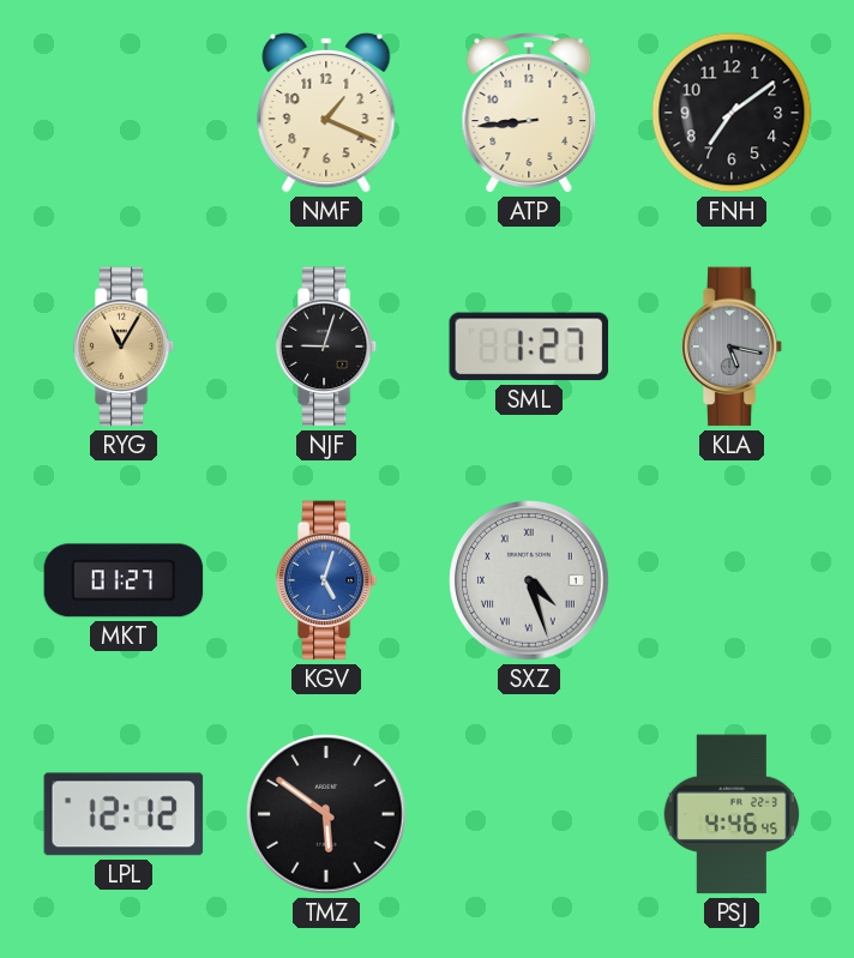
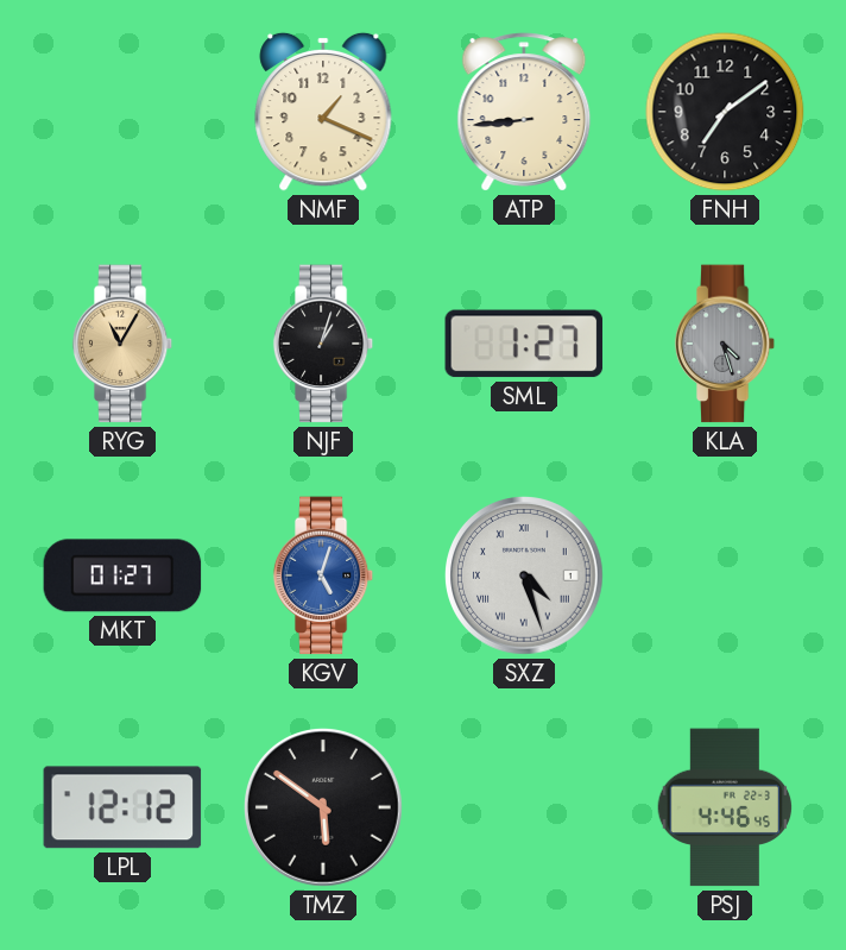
NJF: 9:03 -> 1:03
KLA: 5:17 -> 4:27
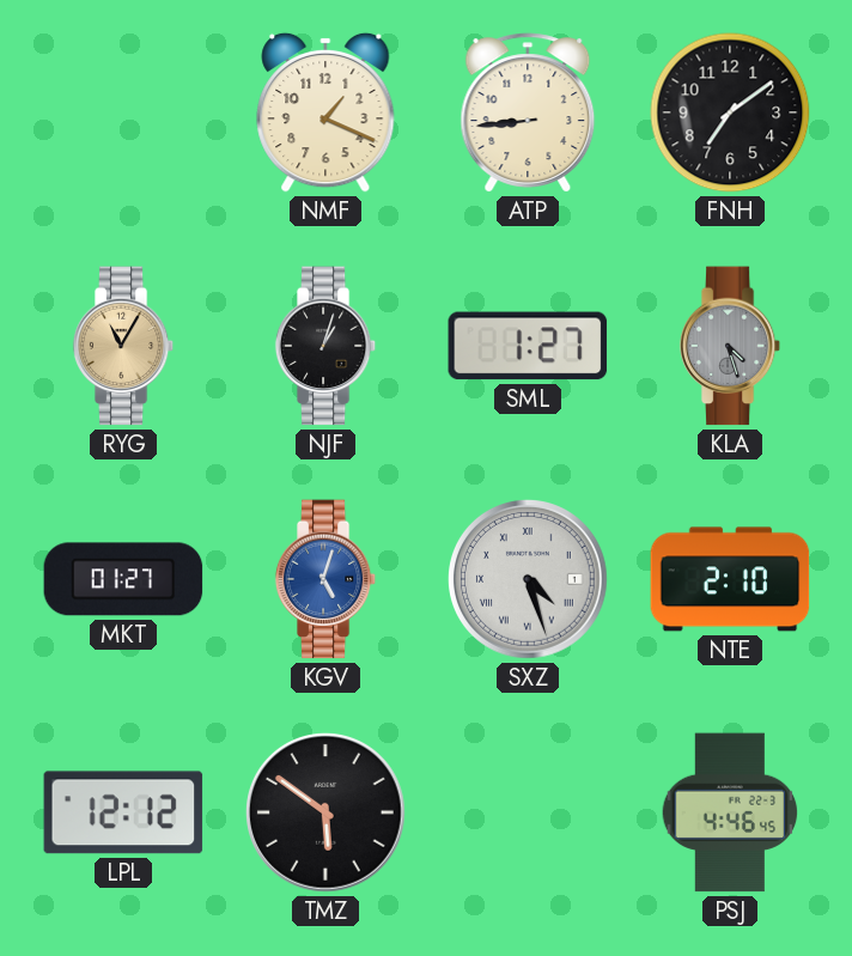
NTE: none -> 2:10
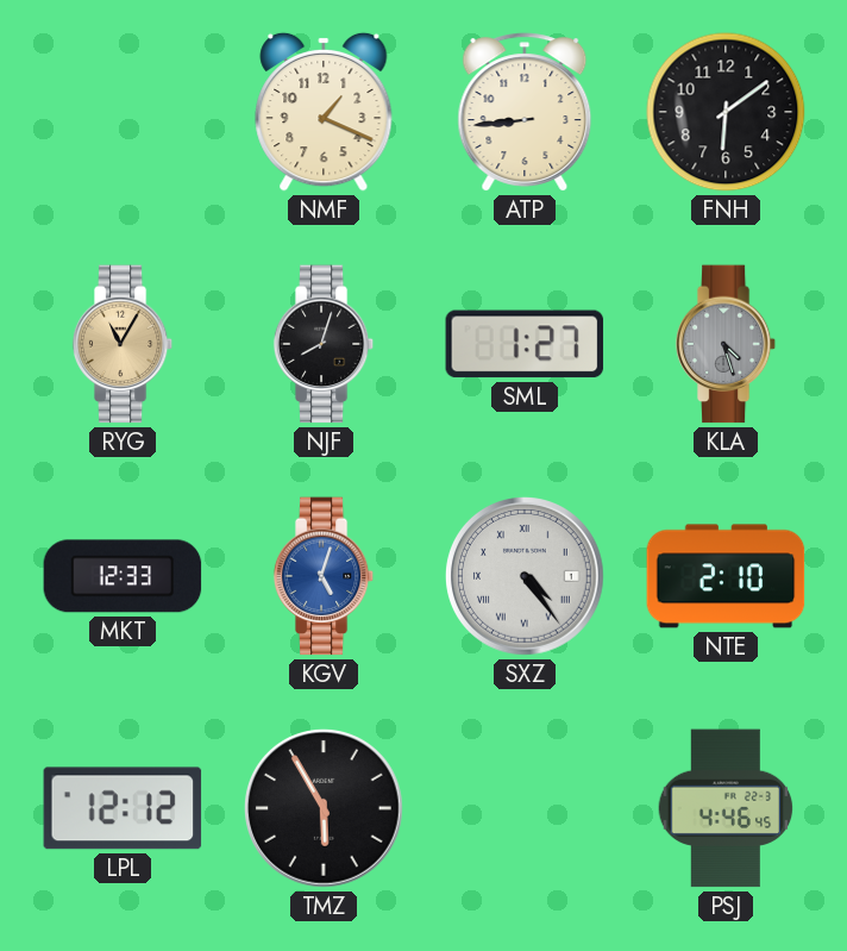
FNH: 7:09 -> 6:09
NJF: 1:03 -> 8:03
MKT: 01:27 -> 12:33
SXZ: 4:27 -> 4:24
TMZ: 5:51 -> 5:55
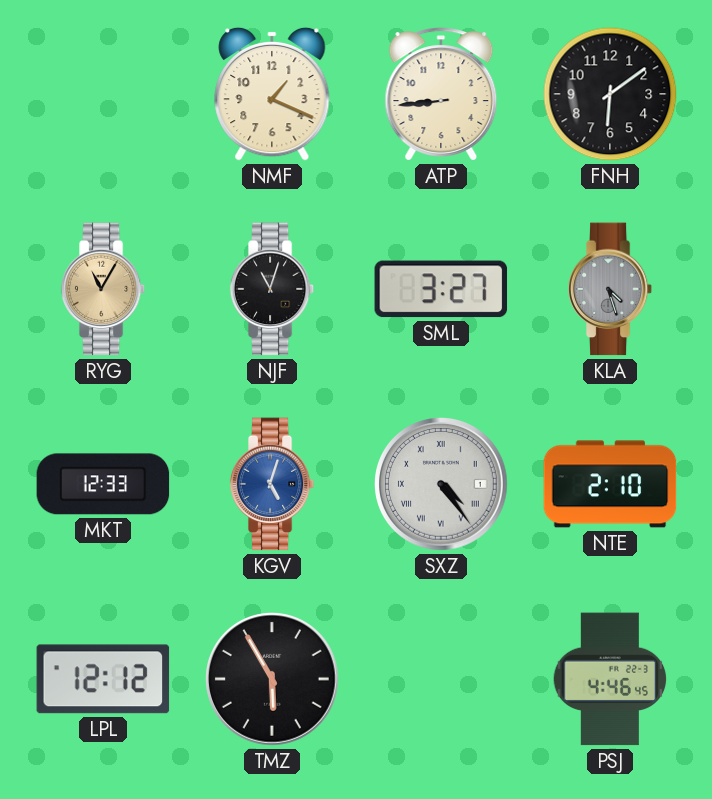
NJF: 8:03 -> 11:03
SML: 1:27 -> 3:27
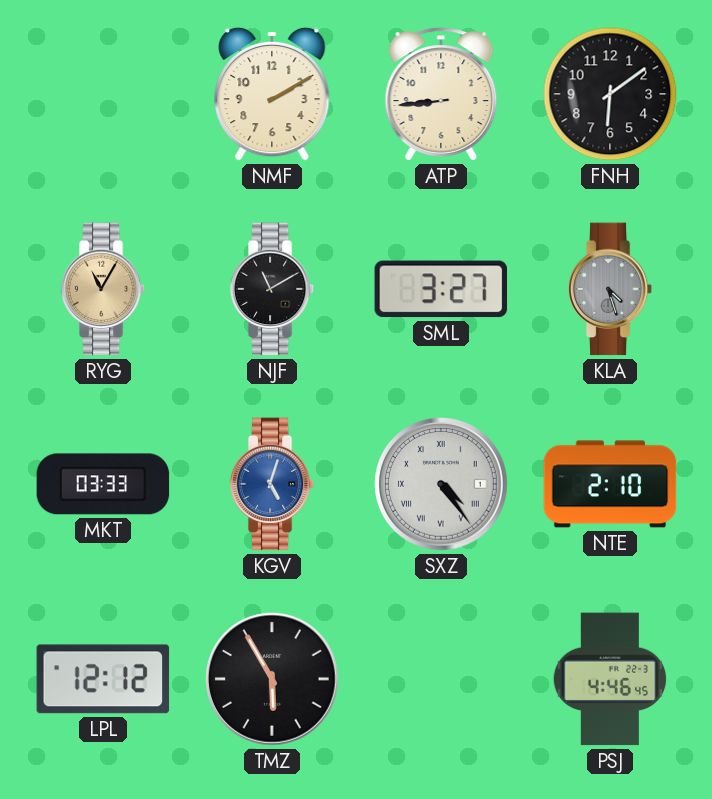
NMF: 1:19 -> 2:10
NJF: 11:03 -> 11:10
MKT: 12:33 -> 03:33
